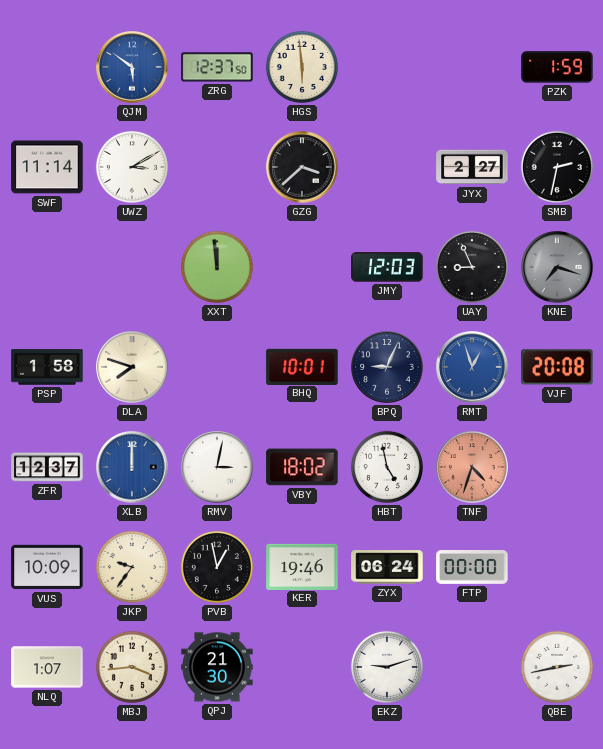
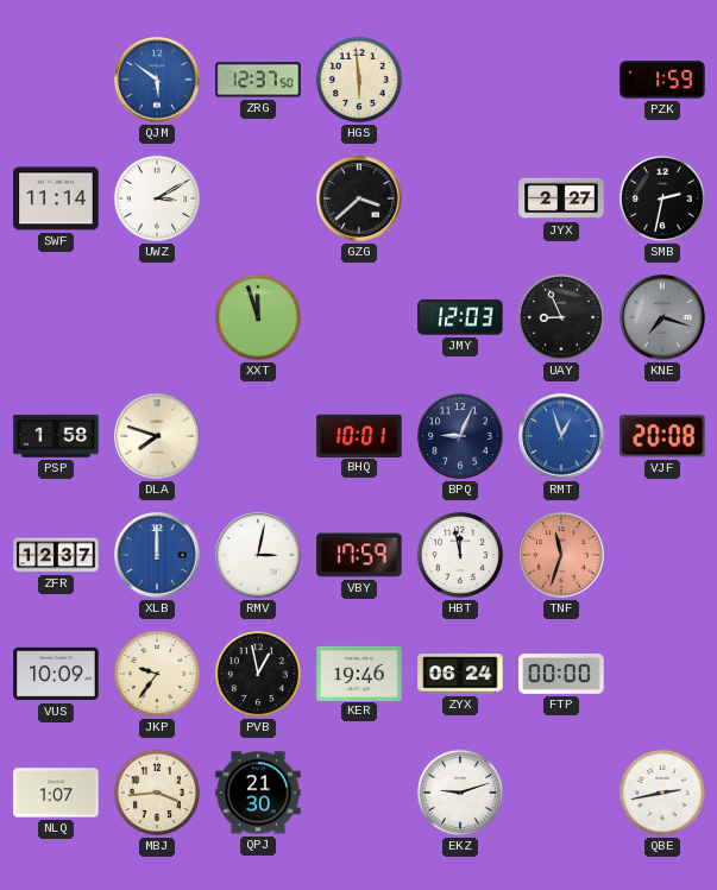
XXT: 11:59 -> 11:57
VBY: 18:02 -> 17:59
HBT: 4:58 -> 11:58
TNF: 4:33 -> 11:33
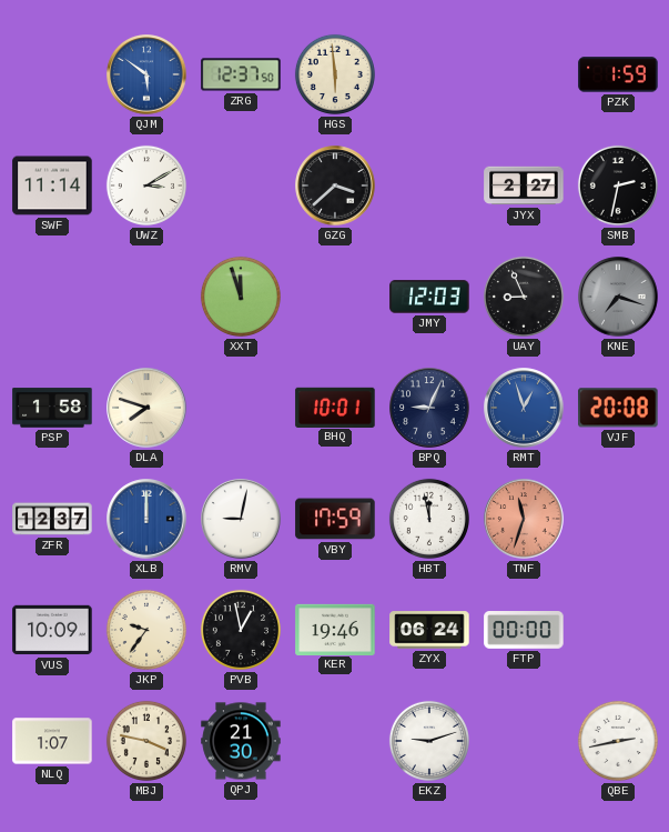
RMV: 3:02 -> 9:02
MBJ: 3:44 -> 3:47
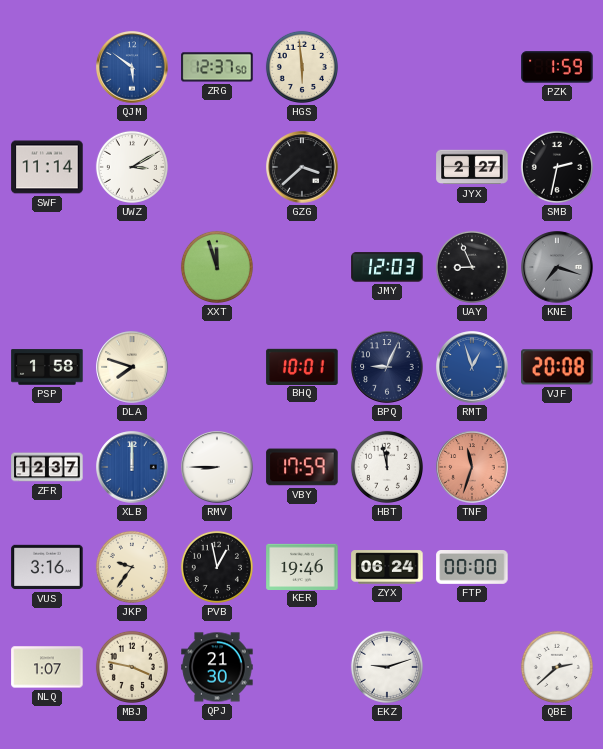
RMV: 9:02 -> 8:45
VUS: 10:09 -> 3:16
QBE: 2:43 -> 2:38
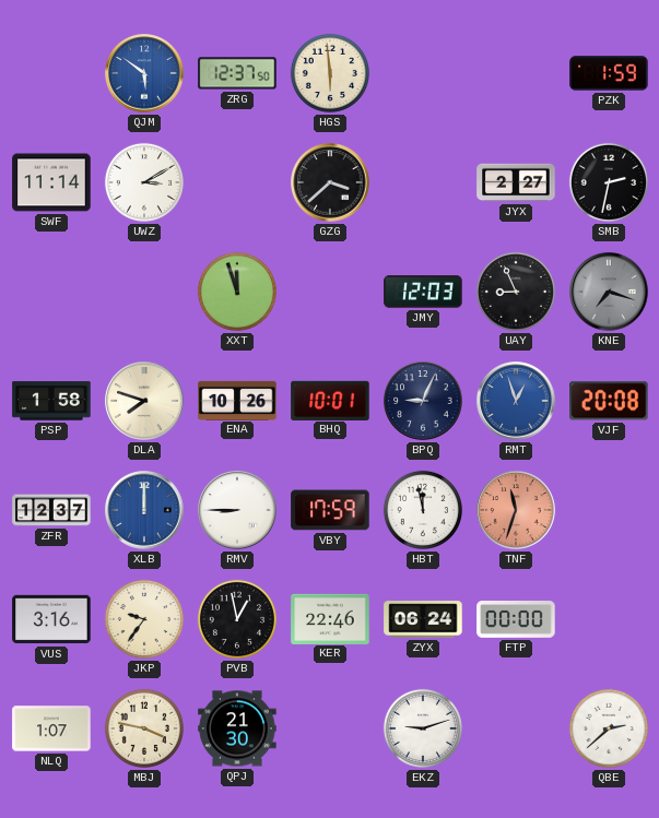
ENA: none -> 10:26
KER: 19:46 -> 22:46
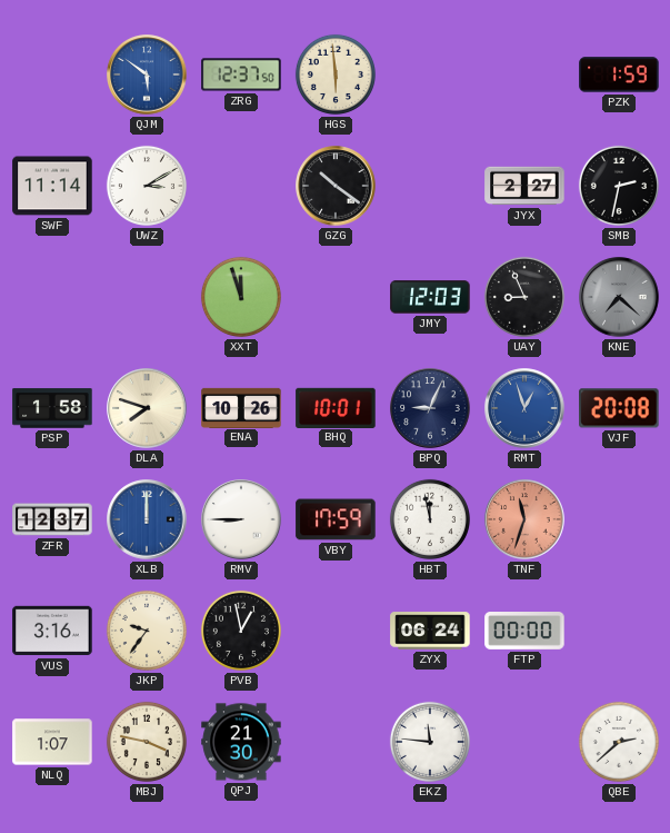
GZG: 3:38 -> 10:21
KNE: 7:18 -> 7:22
KER: 22:46 -> none
EKZ: 9:12 -> 11:46
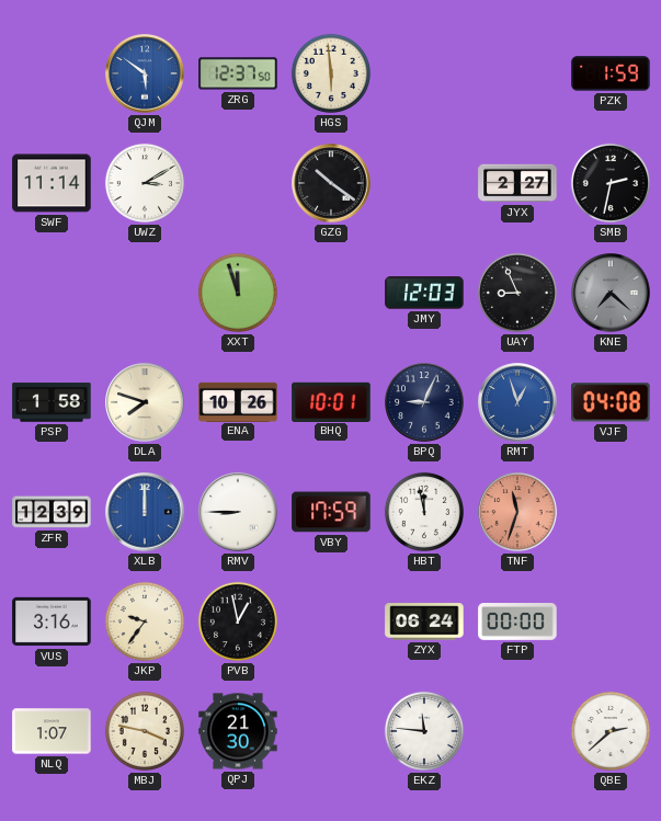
VJF: 20:08 -> 04:08
ZFR: 12:37 -> 12:39
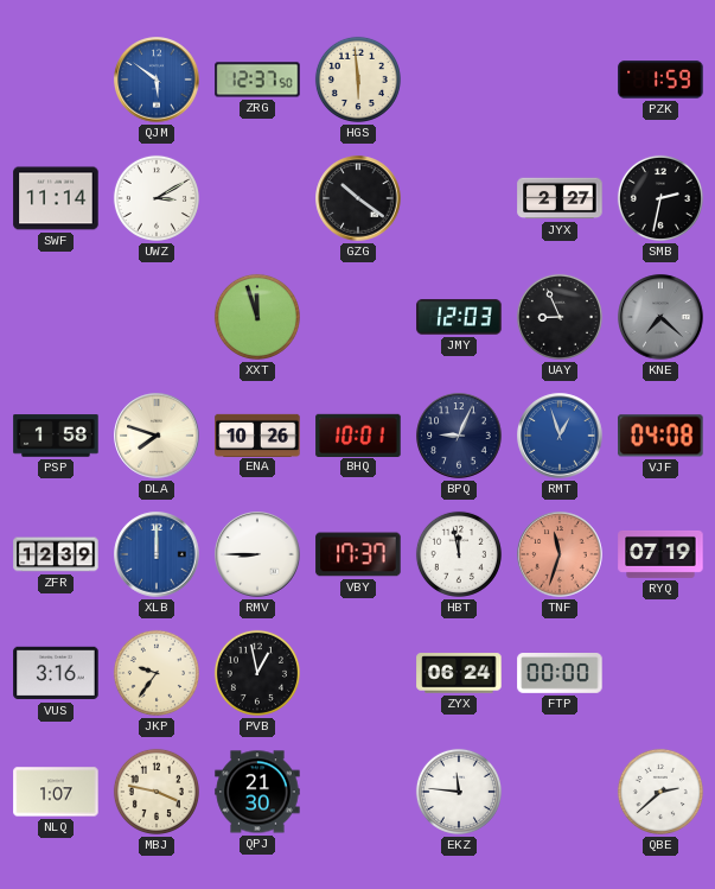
VBY: 17:59 -> 17:37
RYQ: none -> 07:19
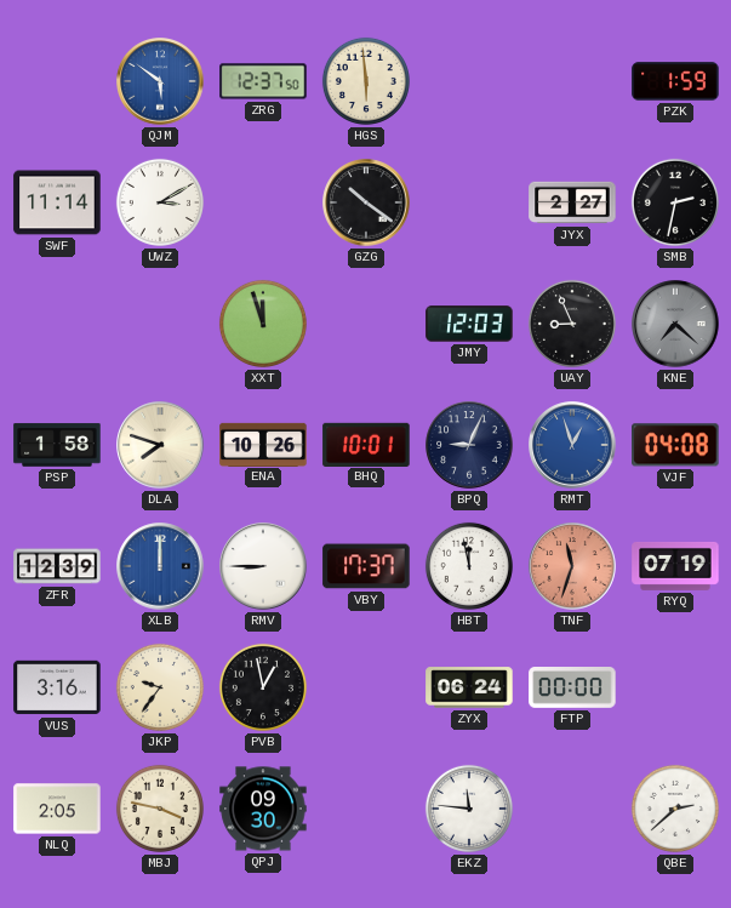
NLQ: 1:07 -> 2:05
QPJ: 21:30 -> 09:30
